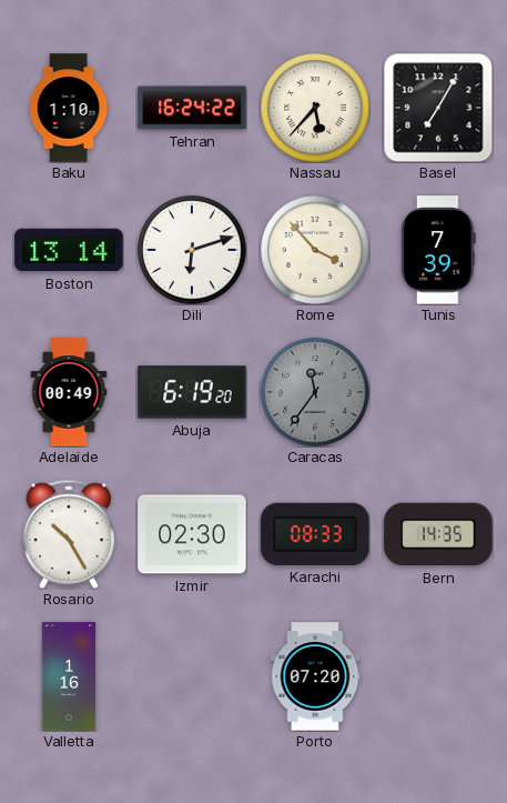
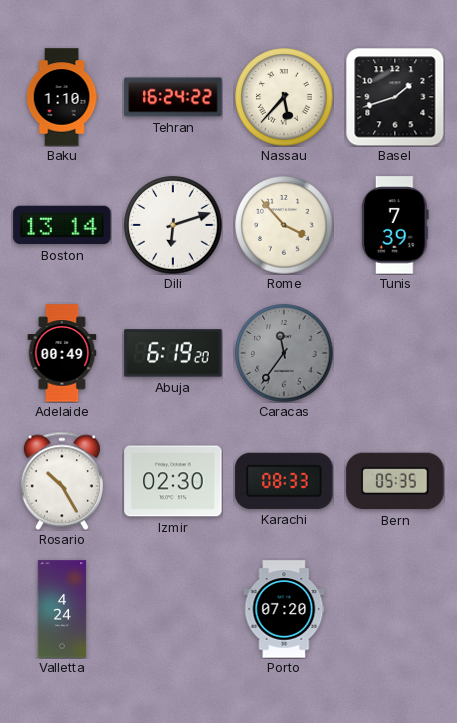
Basel: 7:05 -> 1:42
Bern: 14:35 -> 05:35
Valletta: 1:16 -> 4:24
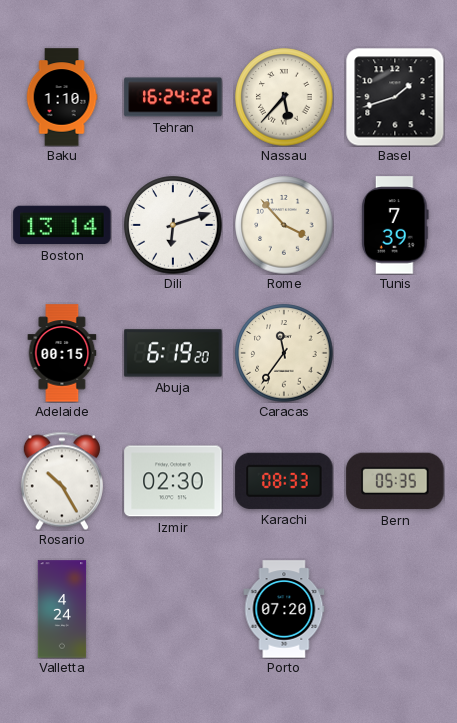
Adelaide: 00:49 -> 00:15
Caracas dial: grey -> cream
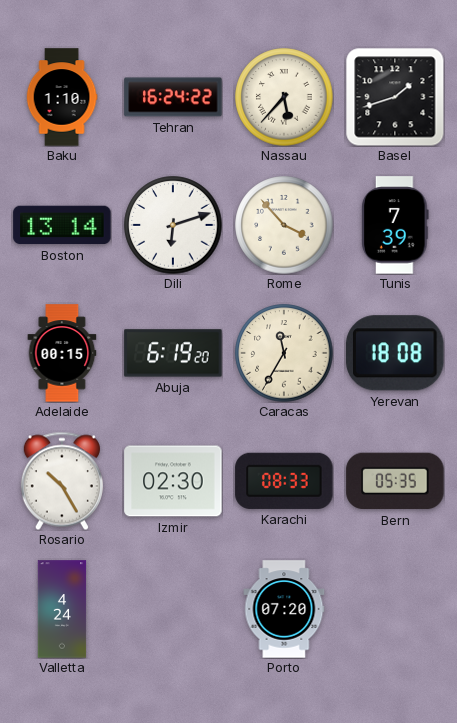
Caracas: 11:36 -> 11:35
Yerevan: none -> 18:08
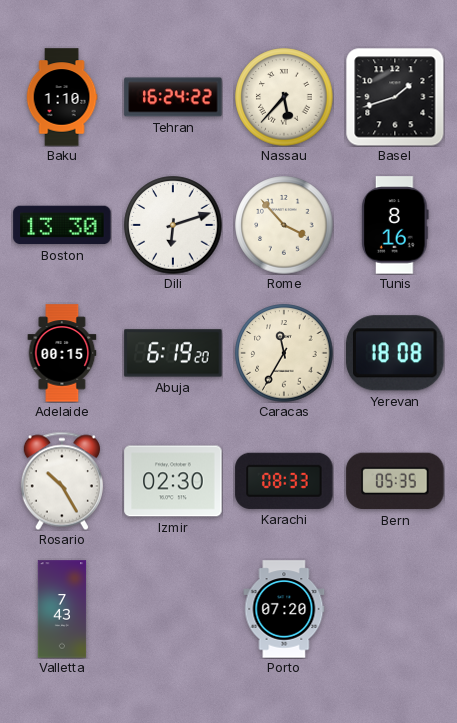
Boston: 13:14 -> 13:30
Tunis: 7:39 -> 8:16
Valletta: 4:24 -> 7:43
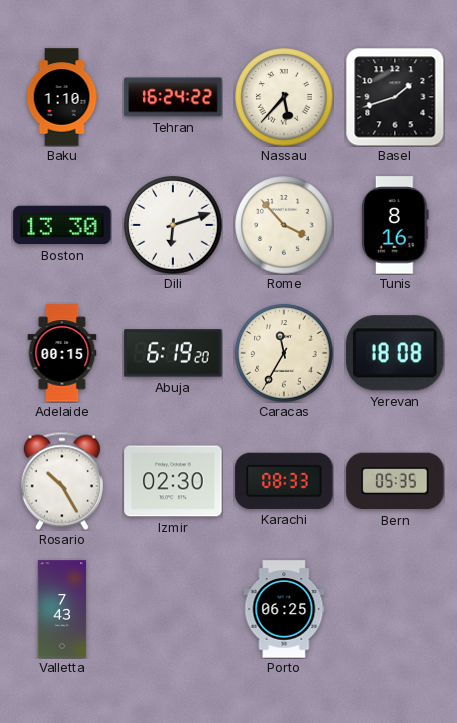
Porto: 07:20 -> 06:25
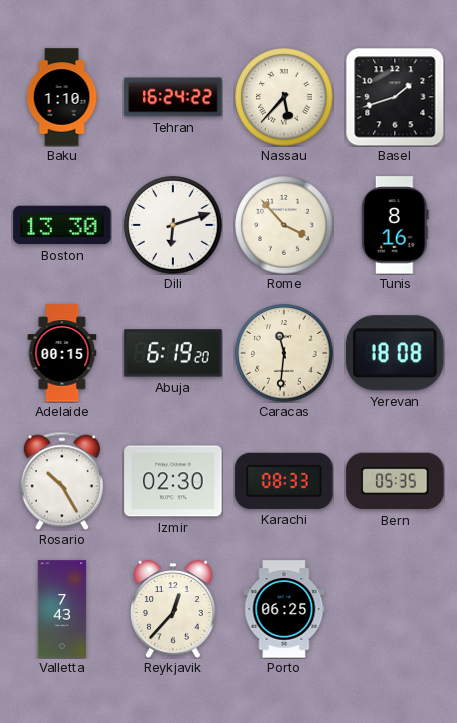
Caracas: 11:35 -> 11:31
Reykjavik: none -> 12:37
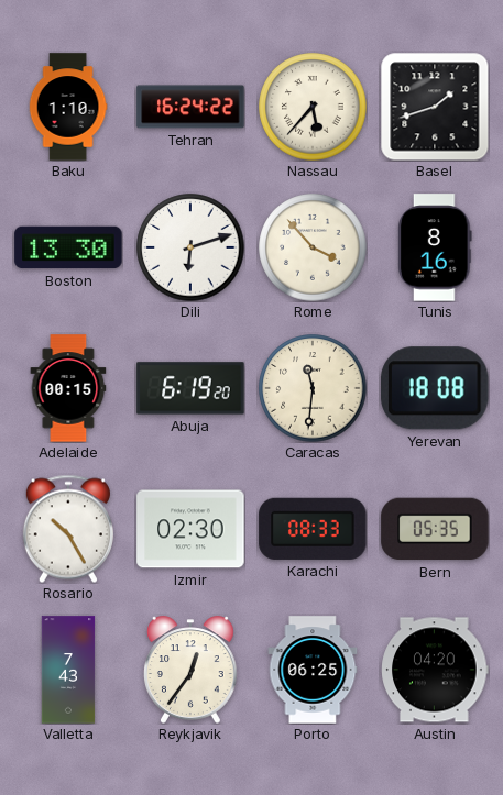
Reykjavik: 12:37 -> 12:36
Austin: none -> 04:20
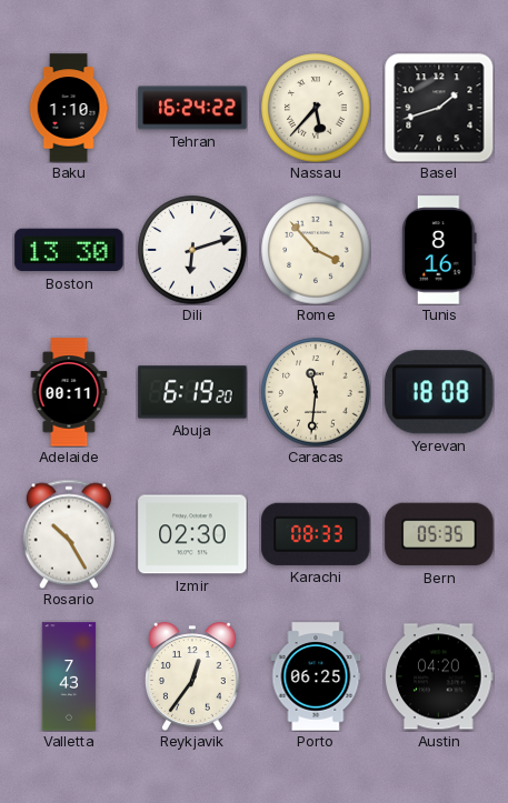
Adelaide: 00:15 -> 00:11
